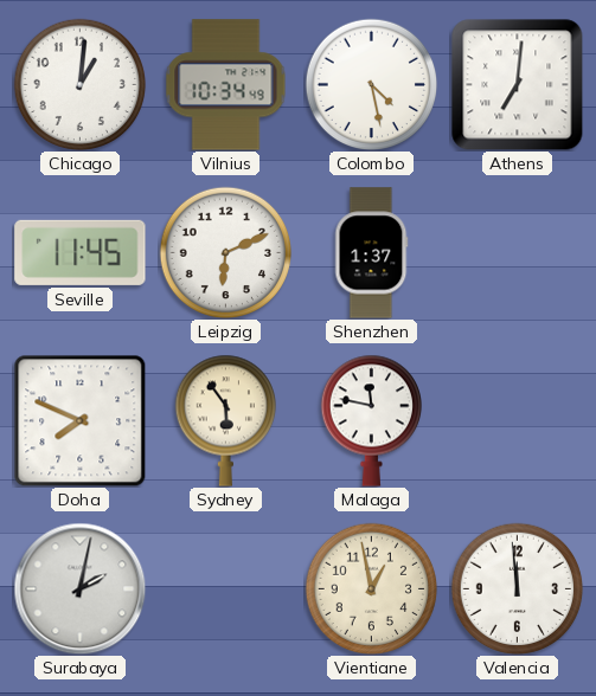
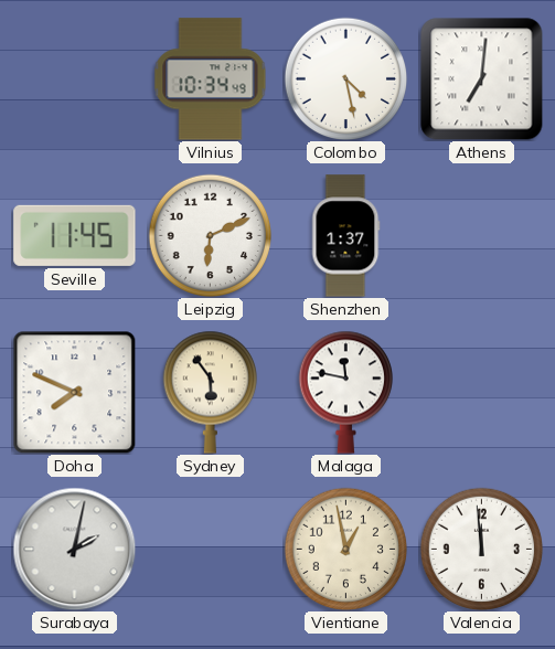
Chicago: 1:01 -> none
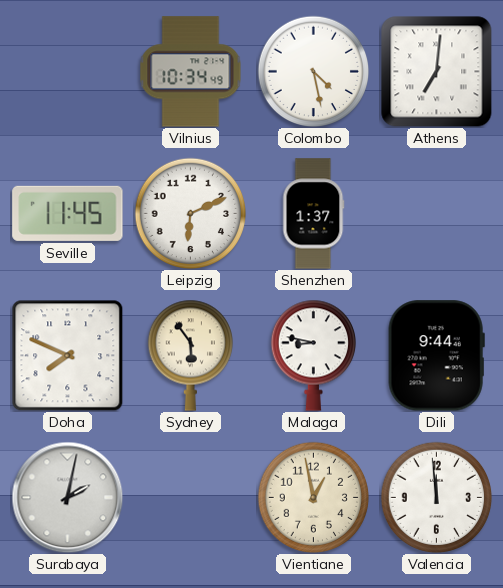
Malaga: 11:47 -> 8:47
Dili: none -> 9:44
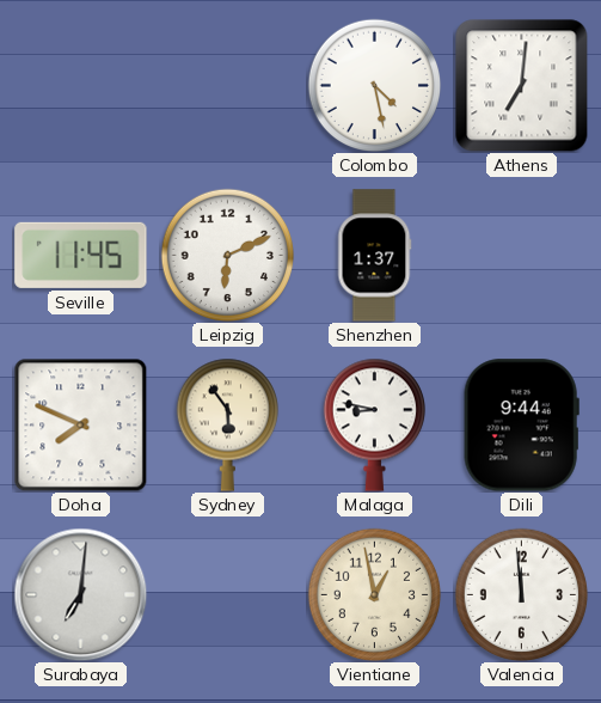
Vilnius: 10:34 -> none
Surabaya: 2:02 -> 7:01
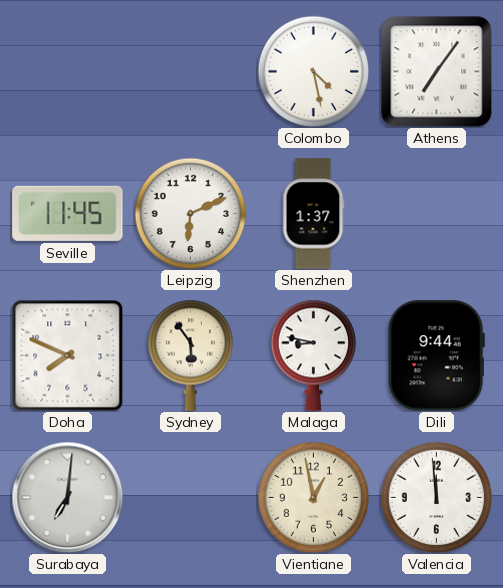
Athens: 7:01 -> 7:06
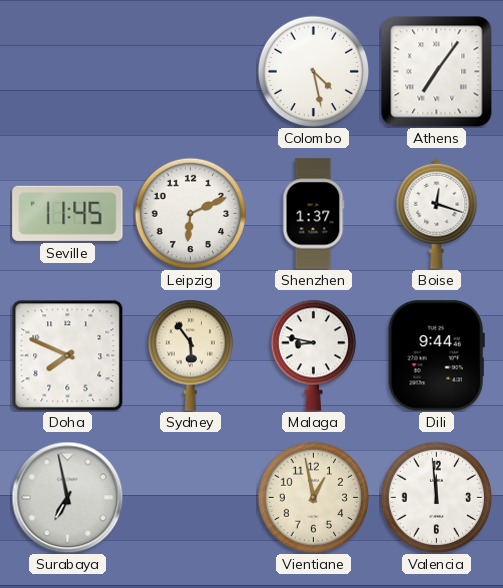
Boise: none -> 12:18
Surabaya: 7:01 -> 6:58
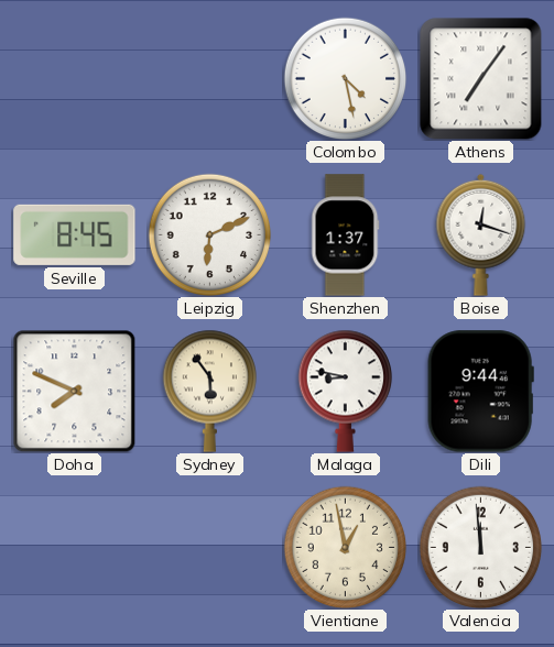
Seville: 11:45 -> 8:45
Surabaya: 6:58 -> none
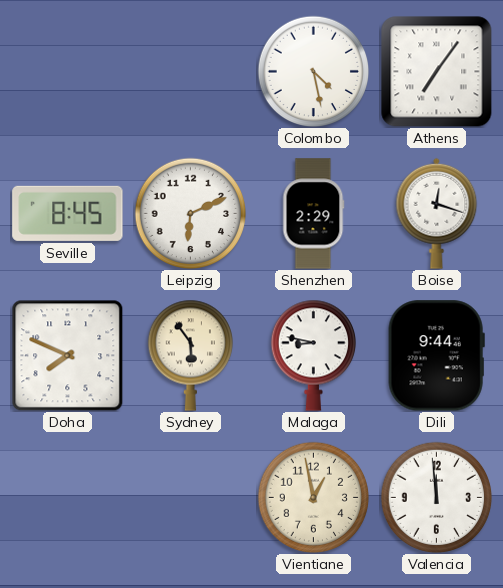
Shenzhen: 1:37 -> 2:29
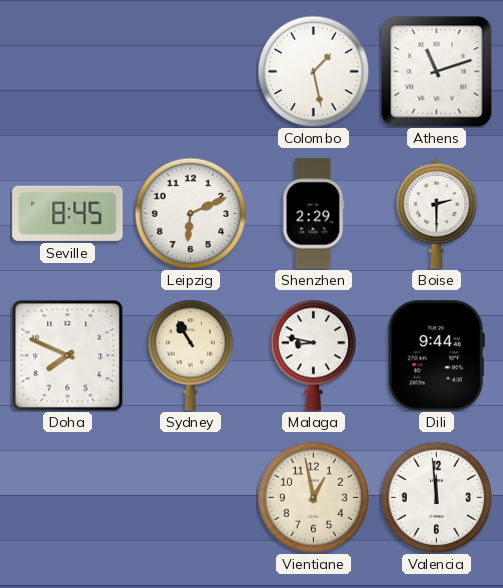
Colombo: 4:28 -> 1:28
Athens: 7:06 -> 11:12
Boise: 12:18 -> 2:30
Sydney: 5:54 -> 10:55
